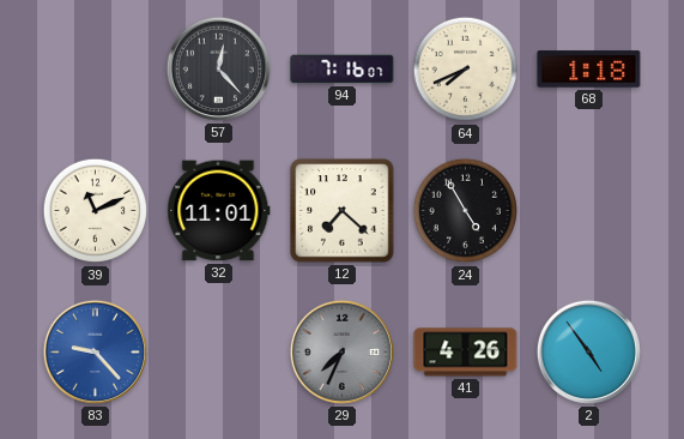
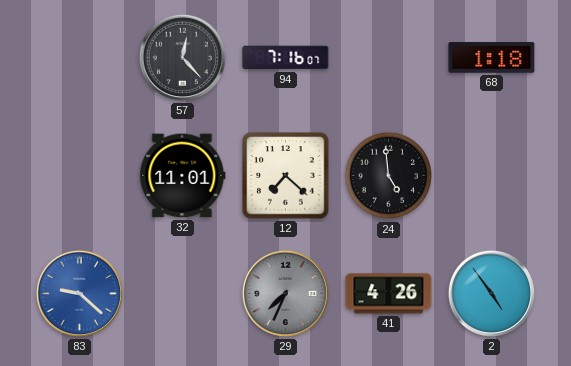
64: 7:41 -> none
39: 11:11 -> none
24: 4:55 -> 4:59
83: 9:23 -> 9:22
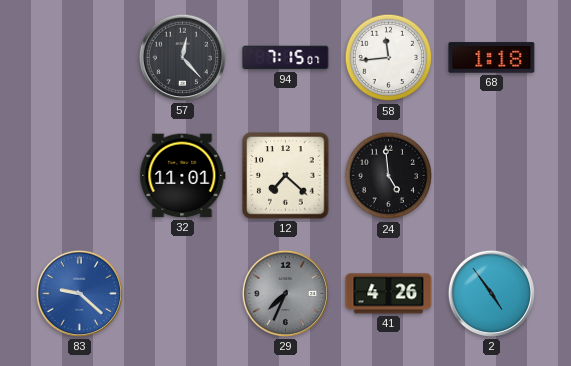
94: 7:16 -> 7:15
58: none -> 11:44
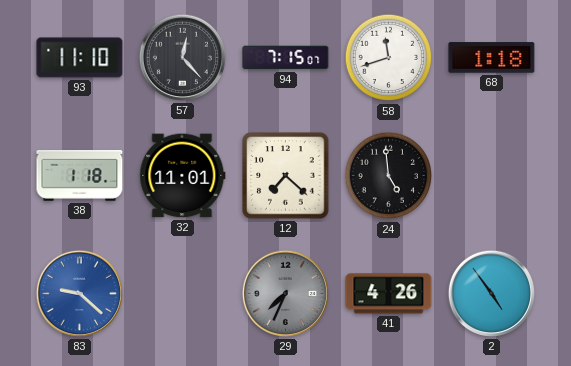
93: none -> 11:10
58: 11:44 -> 11:42
38: none -> 1:18
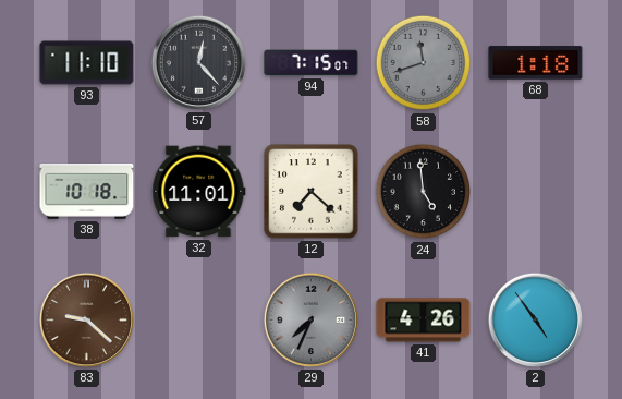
58 dial: white -> grey
38: 1:18 -> 10:18
83 dial: blue -> brown
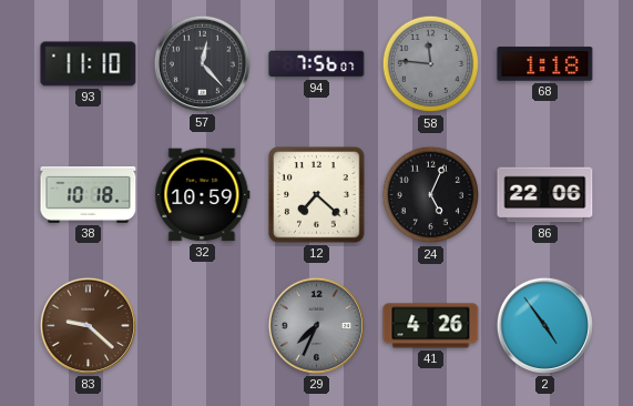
94: 7:15 -> 7:56
58: 11:42 -> 11:46
32: 11:01 -> 10:59
24: 4:59 -> 5:04
86: none -> 22:06
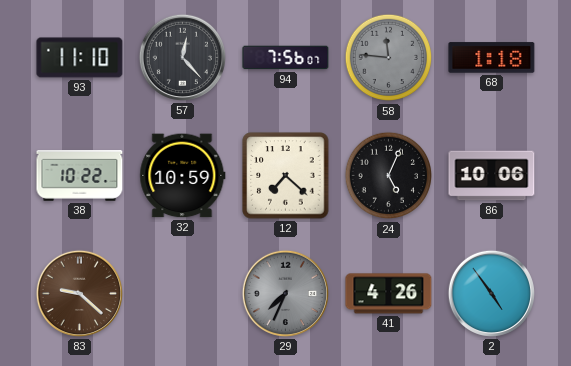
38: 10:18 -> 10:22
86: 22:06 -> 10:06
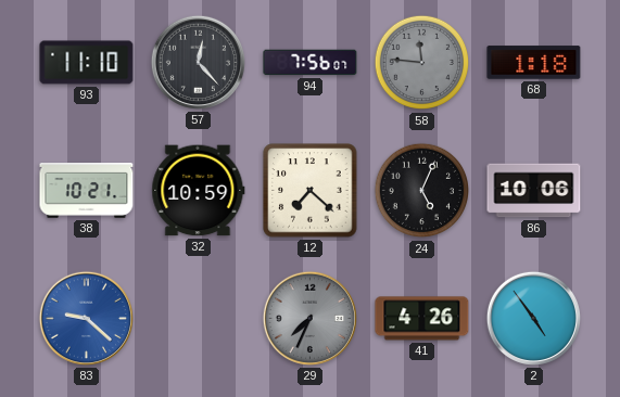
38: 10:22 -> 10:21
83 dial: brown -> blue
